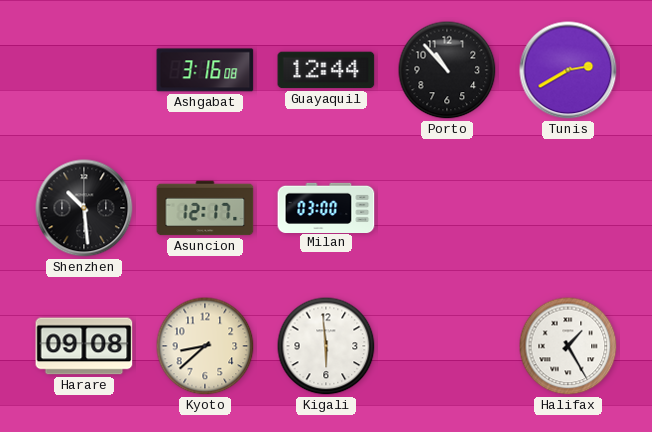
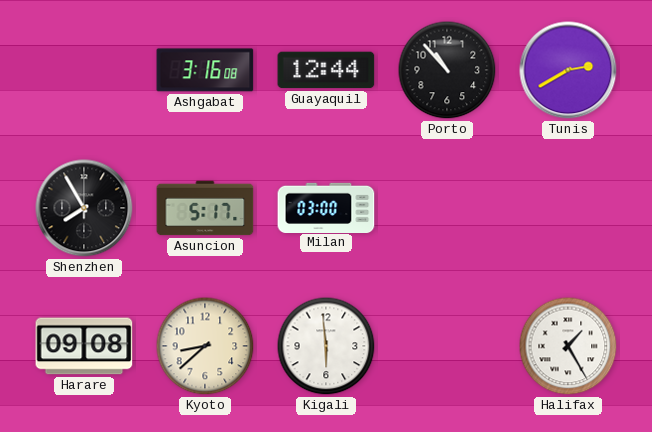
Shenzhen: 10:29 -> 7:55
Asuncion: 12:17 -> 5:17
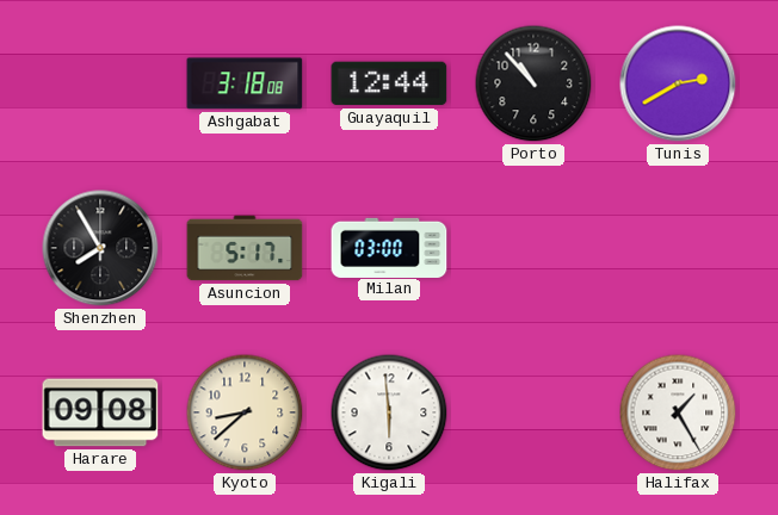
Ashgabat: 3:16 -> 3:18
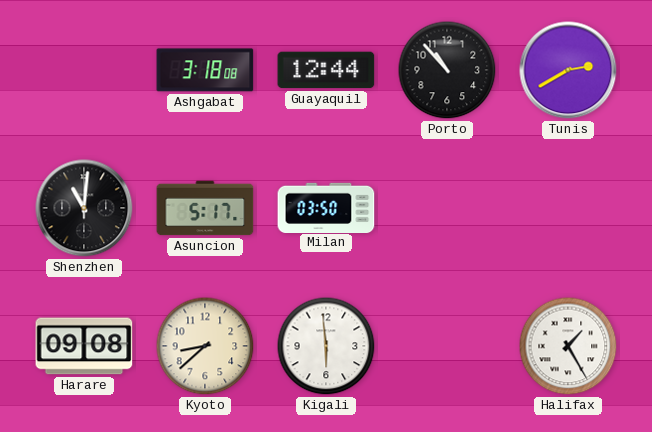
Shenzhen: 7:55 -> 11:01
Milan: 03:00 -> 03:50
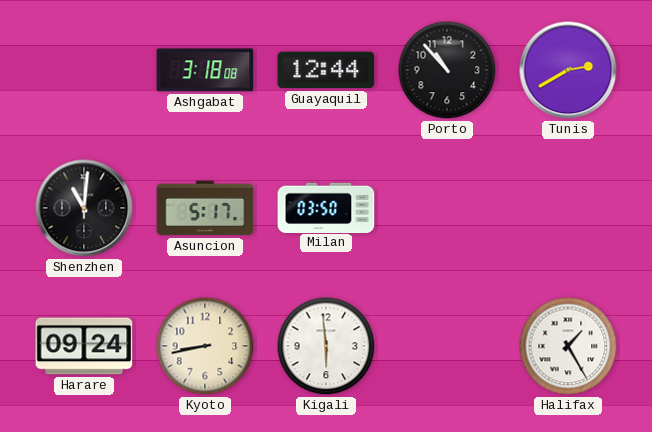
Harare: 09:08 -> 09:24
Kyoto: 8:38 -> 8:43
